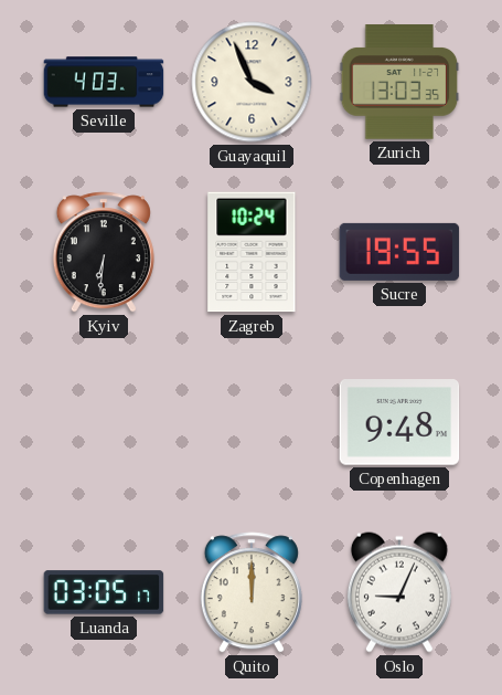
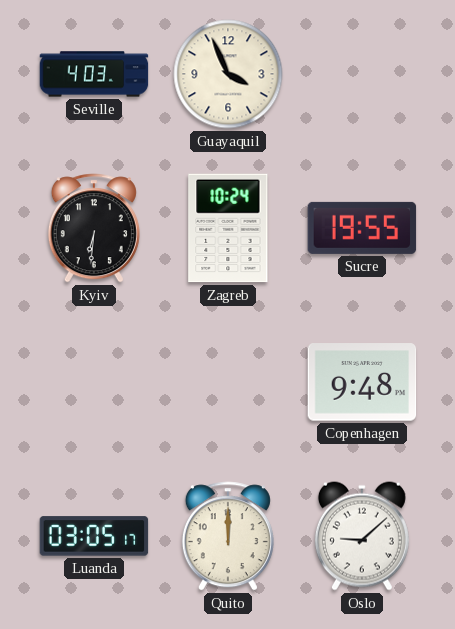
Zurich: 13:03 -> none
Oslo: 9:04 -> 9:08
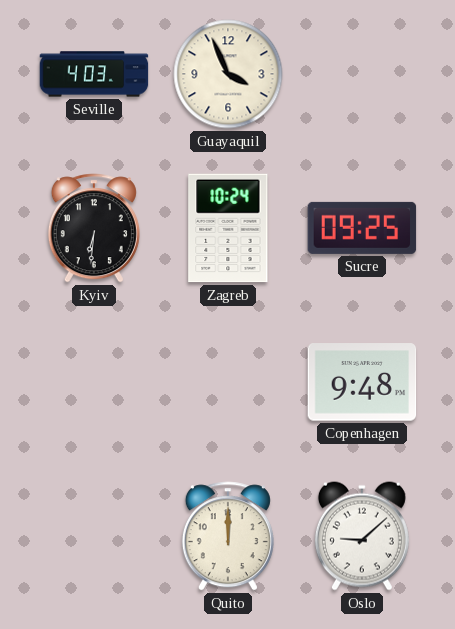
Sucre: 19:55 -> 09:25
Luanda: 03:05 -> none
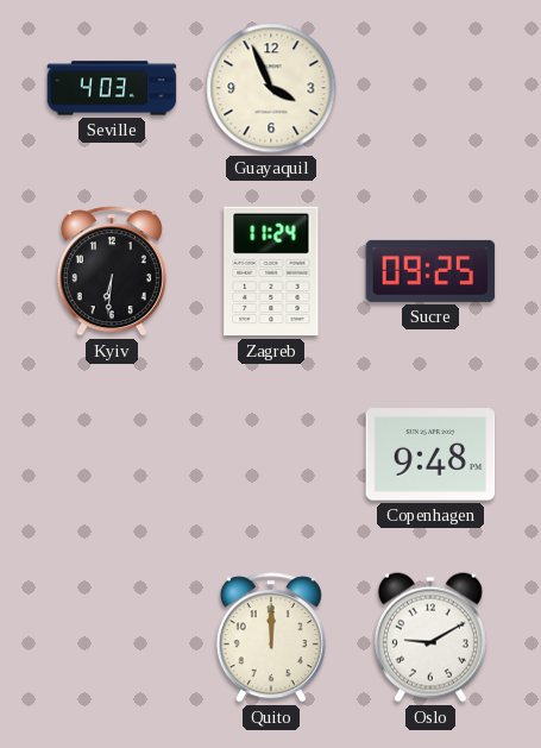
Zagreb: 10:24 -> 11:24
Oslo: 9:08 -> 9:10
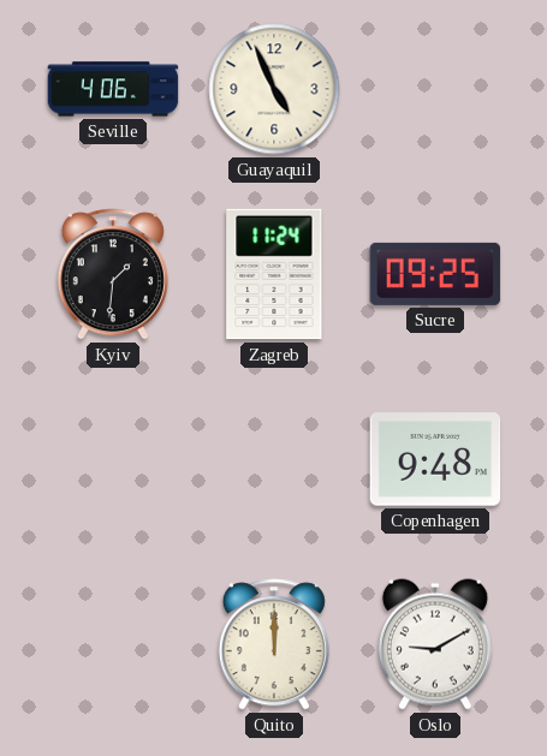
Seville: 4:03 -> 4:06
Guayaquil: 3:56 -> 4:56
Kyiv: 6:31 -> 1:31
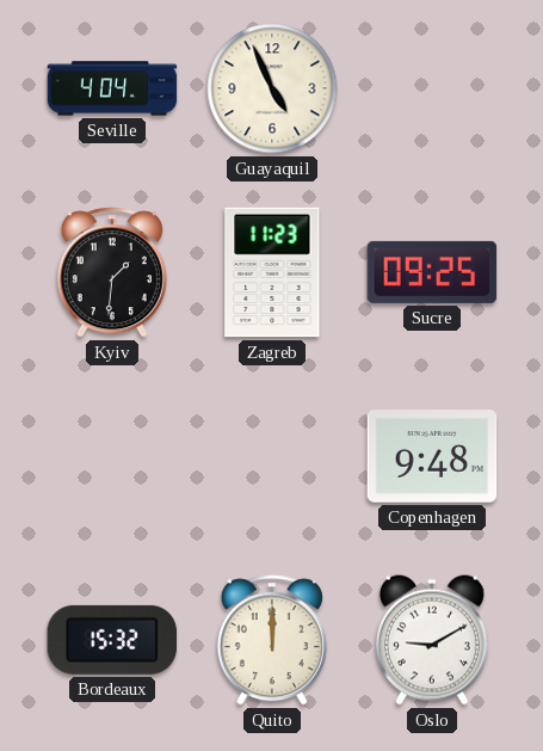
Seville: 4:06 -> 4:04
Zagreb: 11:24 -> 11:23
Bordeaux: none -> 15:32
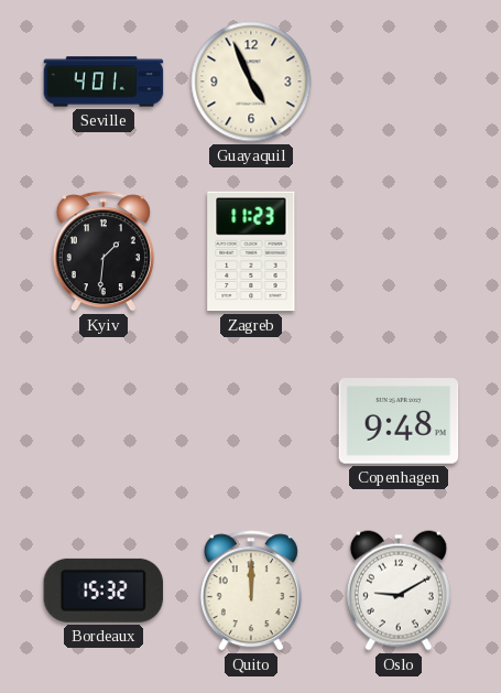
Seville: 4:04 -> 4:01
Sucre: 09:25 -> none
